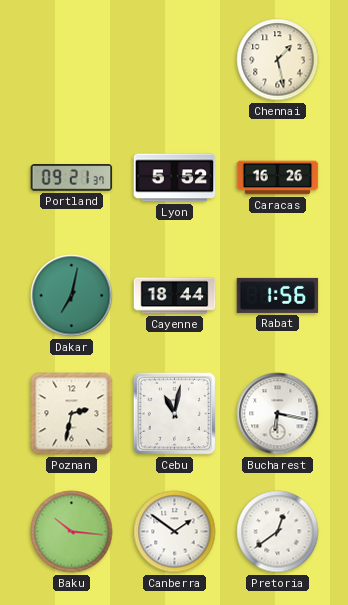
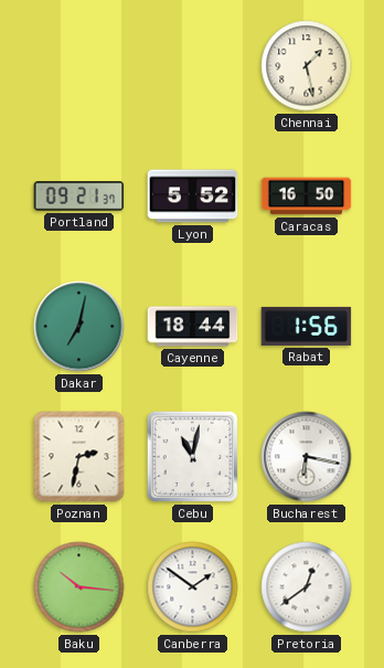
Caracas: 16:26 -> 16:50
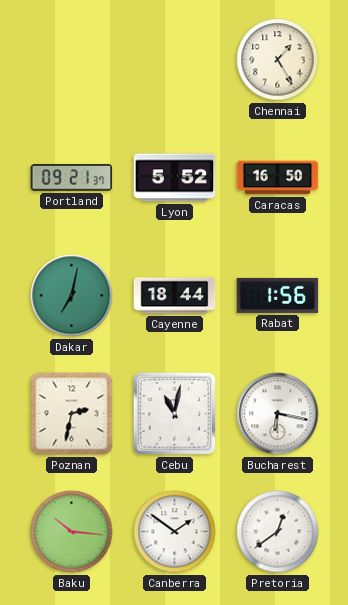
Chennai: 1:28 -> 1:25
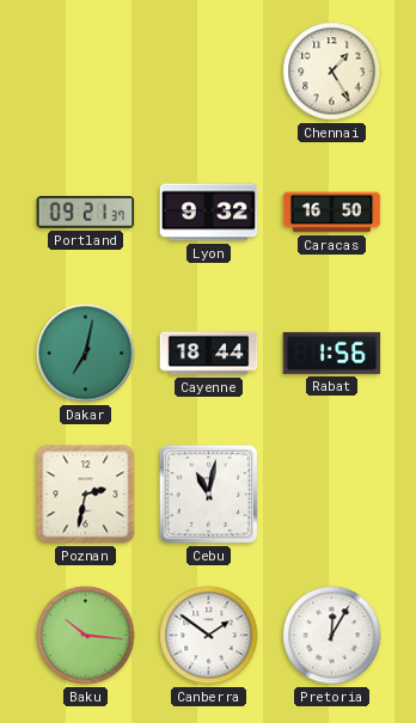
Lyon: 5:52 -> 9:32
Bucharest: 6:17 -> none
Pretoria: 12:39 -> 12:05
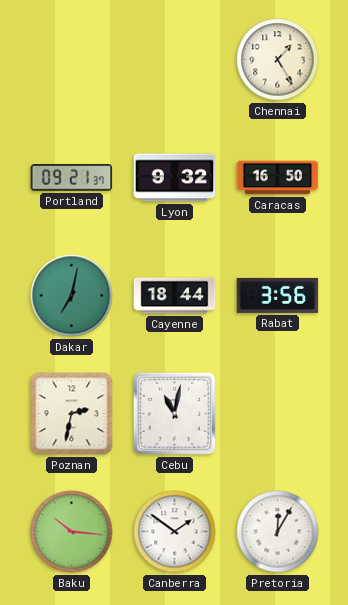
Rabat: 1:56 -> 3:56
